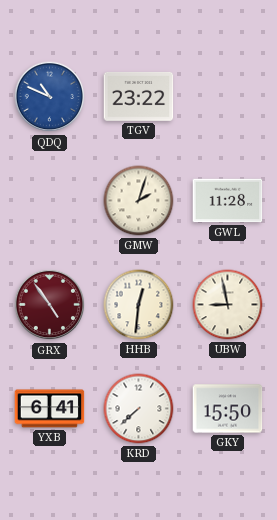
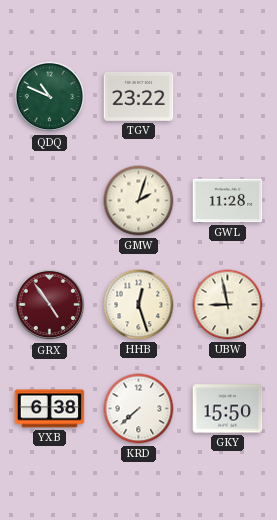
QDQ dial: blue -> green
HHB: 12:31 -> 12:27
YXB: 6:41 -> 6:38
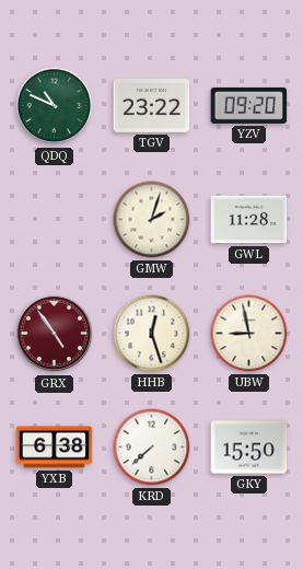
YZV: none -> 09:20
